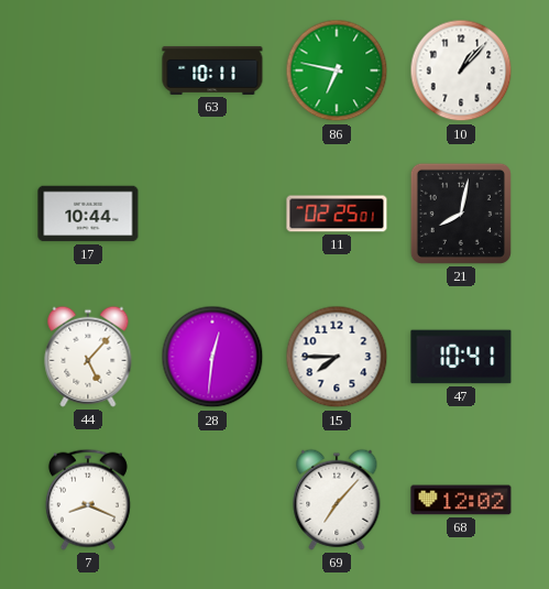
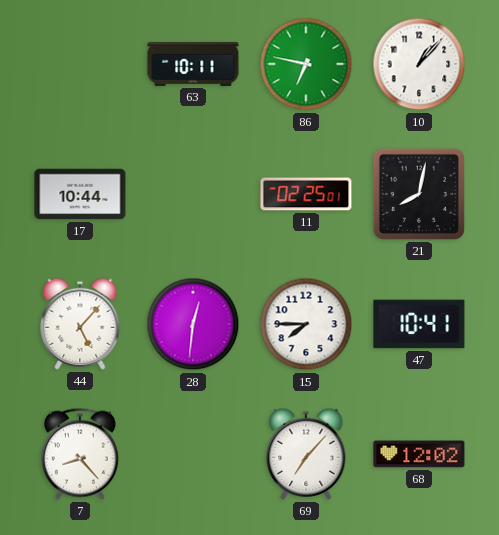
7: 8:19 -> 8:23
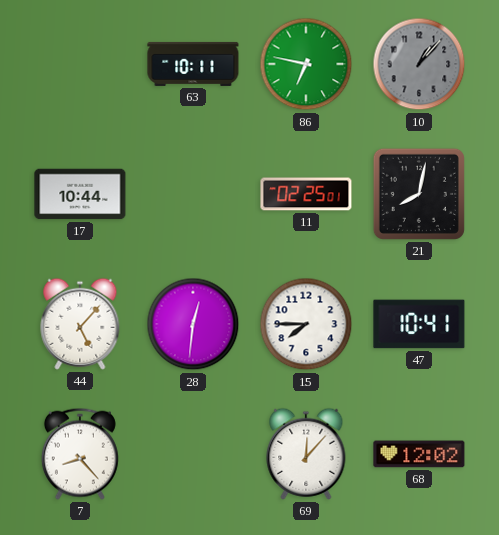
10 dial: white -> grey
69: 7:07 -> 12:07
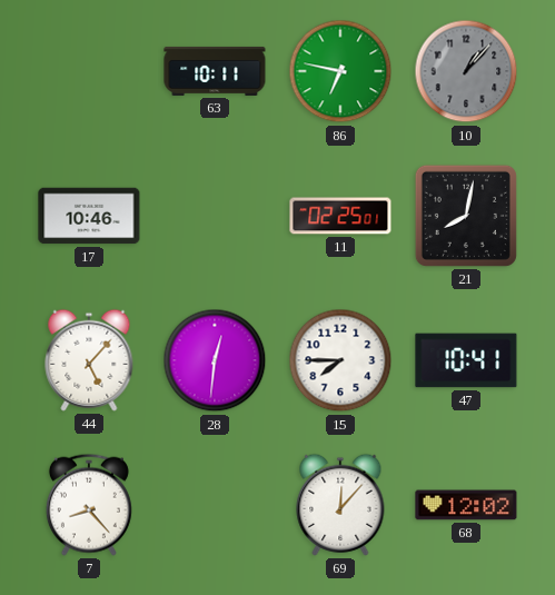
17: 10:44 -> 10:46
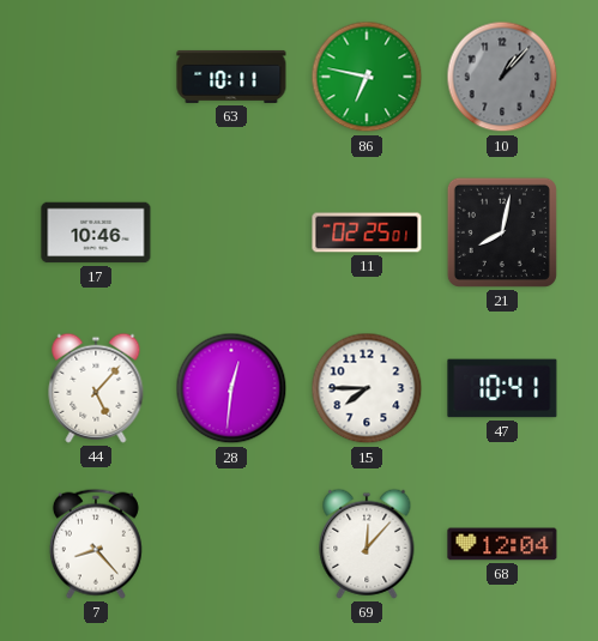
68: 12:02 -> 12:04
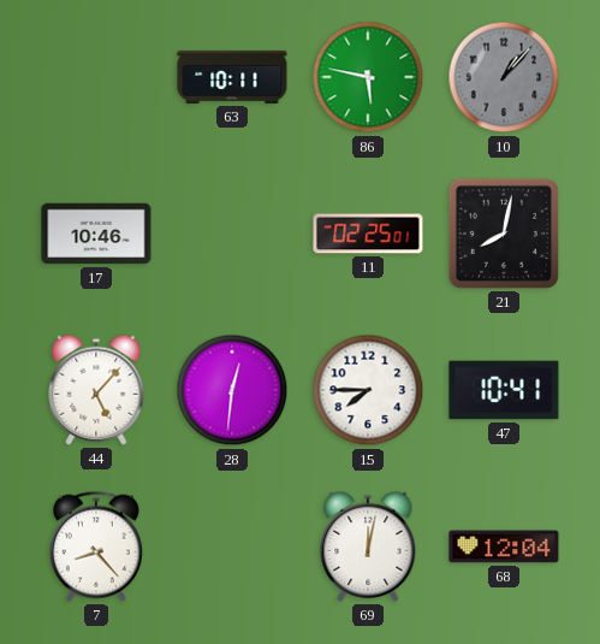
86: 6:47 -> 5:47
69: 12:07 -> 12:02
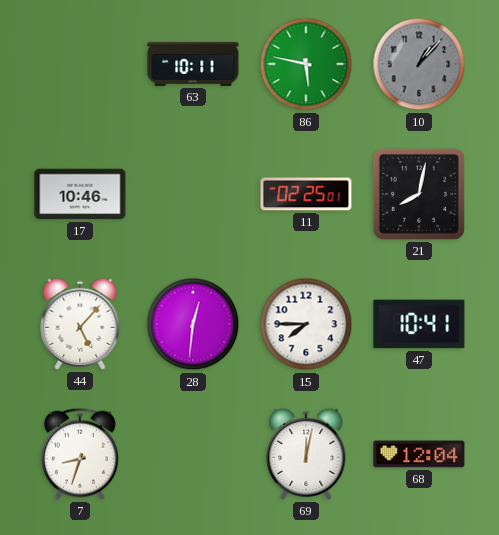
7: 8:23 -> 8:33
